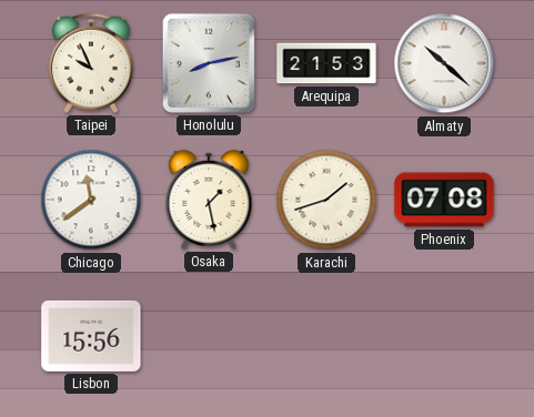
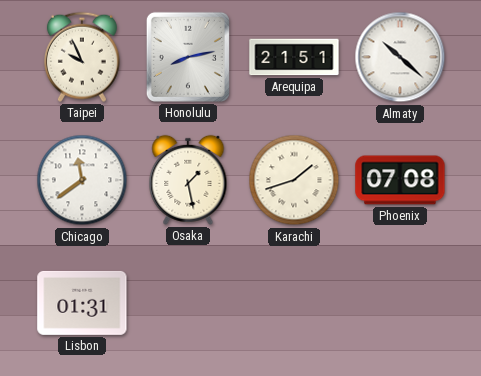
Arequipa: 21:53 -> 21:51
Lisbon: 15:56 -> 01:31
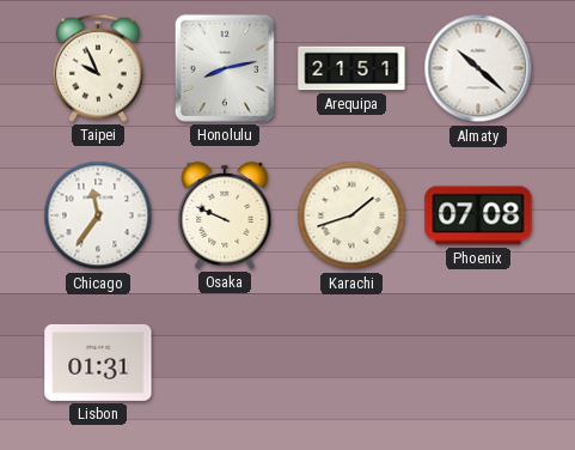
Chicago: 11:39 -> 11:36
Osaka: 1:28 -> 9:49
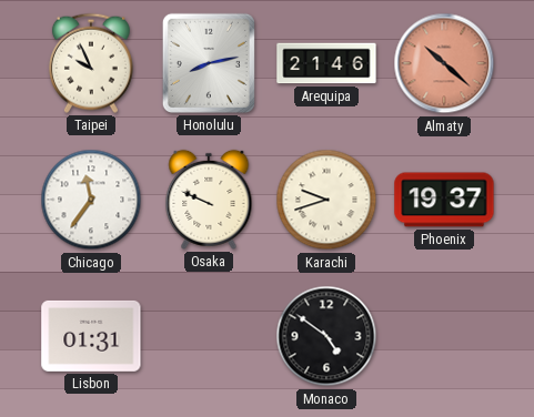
Arequipa: 21:51 -> 21:46
Almaty dial: white -> salmon
Karachi: 1:42 -> 9:42
Phoenix: 07:08 -> 19:37
Monaco: none -> 4:51
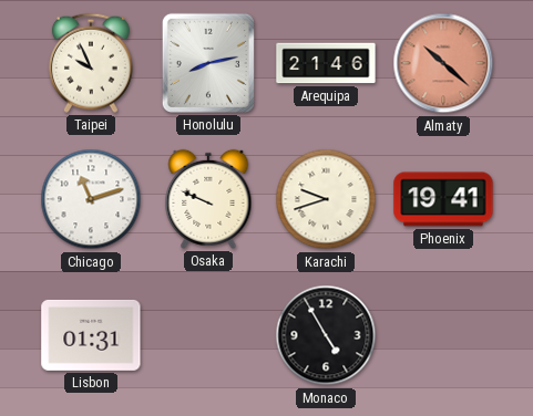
Chicago: 11:36 -> 11:12
Phoenix: 19:37 -> 19:41
Monaco: 4:51 -> 4:55
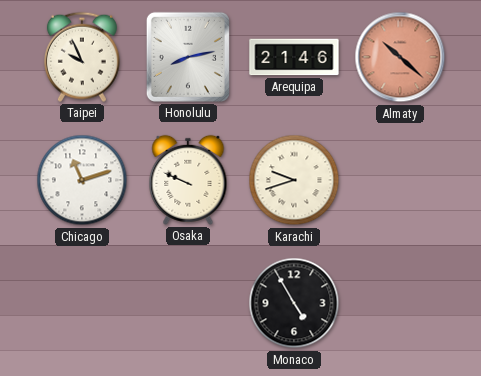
Phoenix: 19:41 -> none
Lisbon: 01:31 -> none
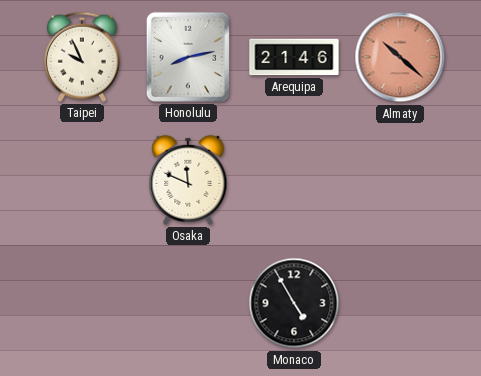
Chicago: 11:12 -> none
Osaka: 9:49 -> 11:49
Karachi: 9:42 -> none
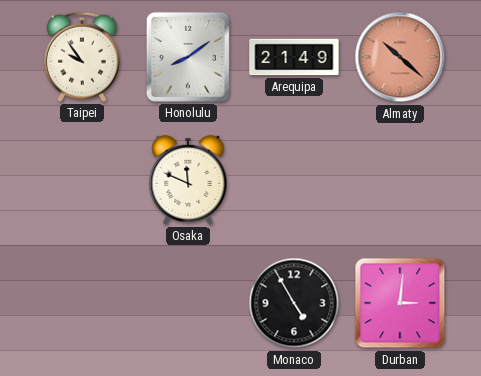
Taipei: 9:56 -> 9:54
Honolulu: 8:13 -> 8:09
Arequipa: 21:46 -> 21:49
Durban: none -> 3:01
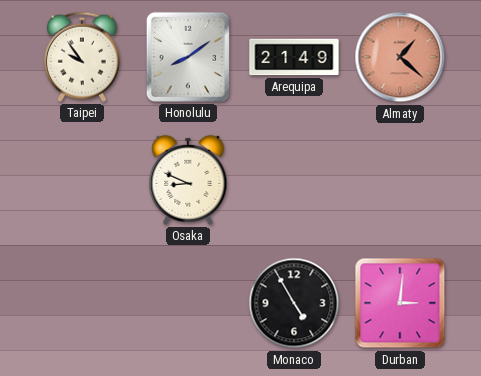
Almaty: 10:22 -> 1:22
Osaka: 11:49 -> 8:49
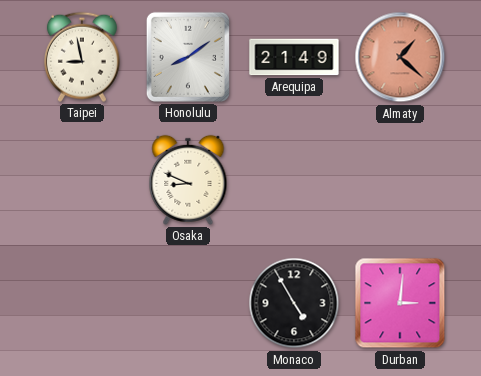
Taipei: 9:54 -> 8:58
